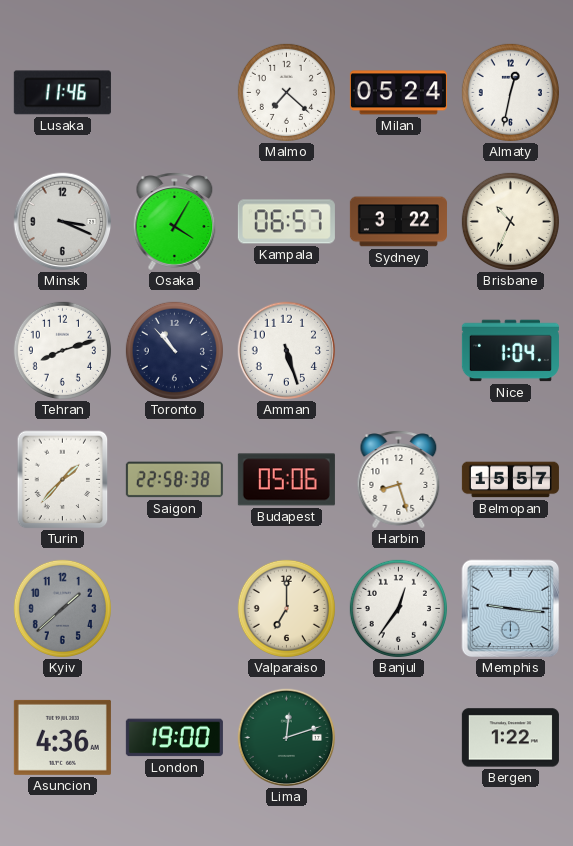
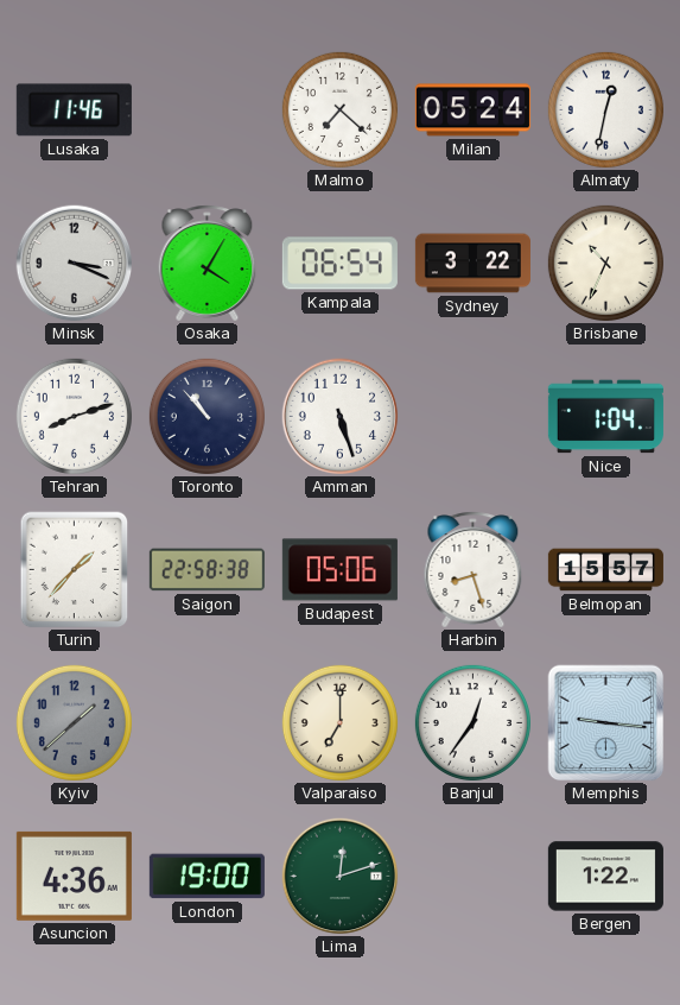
Kampala: 06:57 -> 06:54
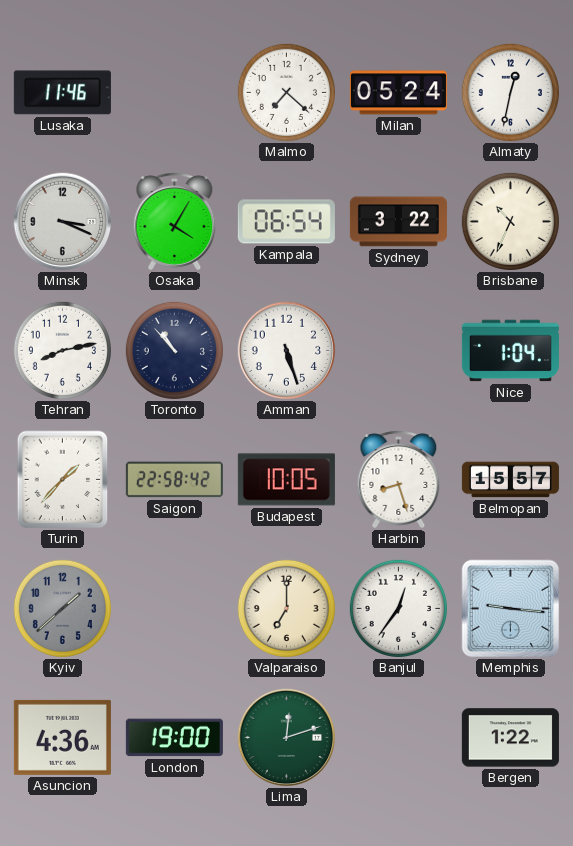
Tehran: 8:12 -> 8:13
Saigon: 22:58:38 -> 22:58:42
Budapest: 05:06 -> 10:05
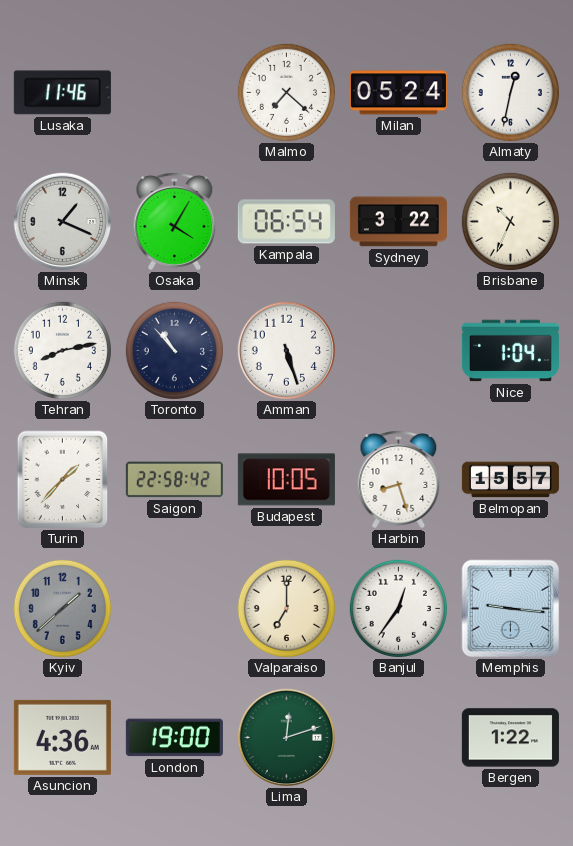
Minsk: 3:19 -> 1:19
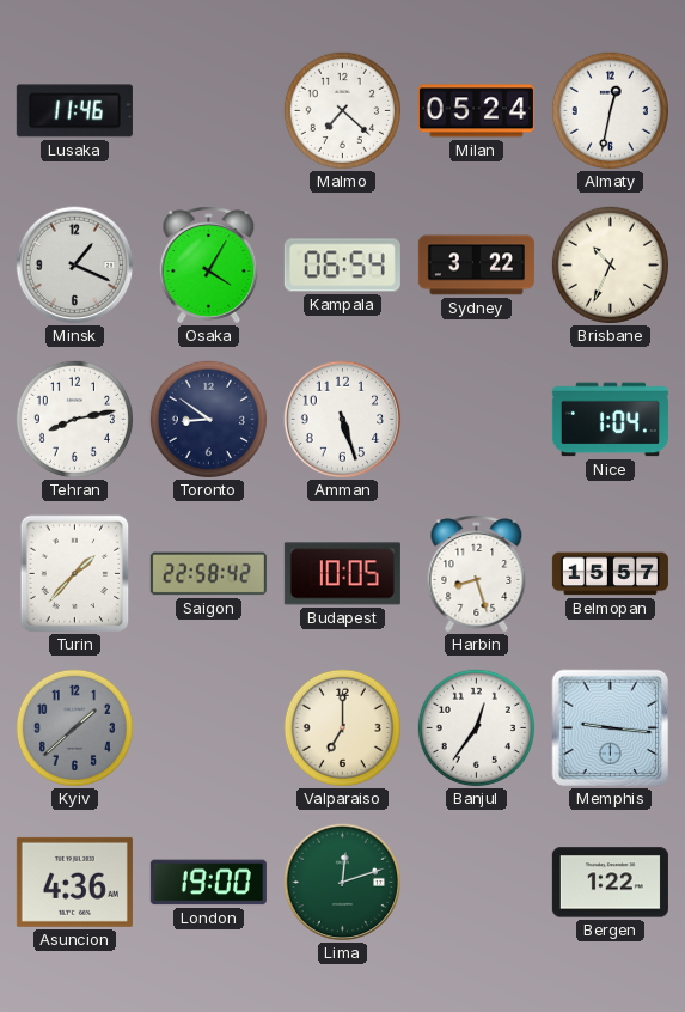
Toronto: 10:53 -> 8:51
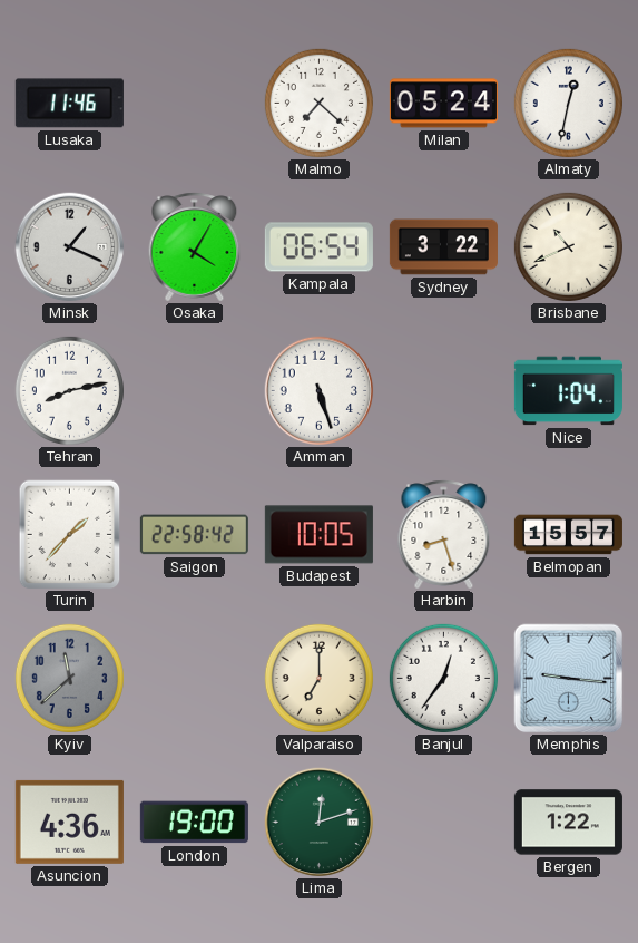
Brisbane: 10:34 -> 10:41
Toronto: 8:51 -> none
Kyiv: 1:38 -> 11:38
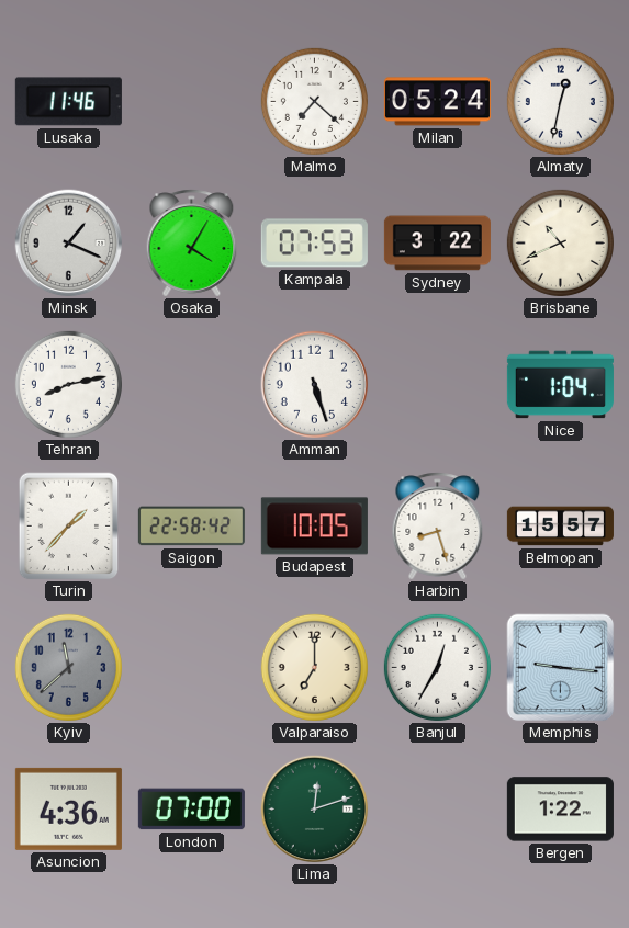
Kampala: 06:54 -> 07:53
Banjul: 12:36 -> 12:35
London: 19:00 -> 07:00
